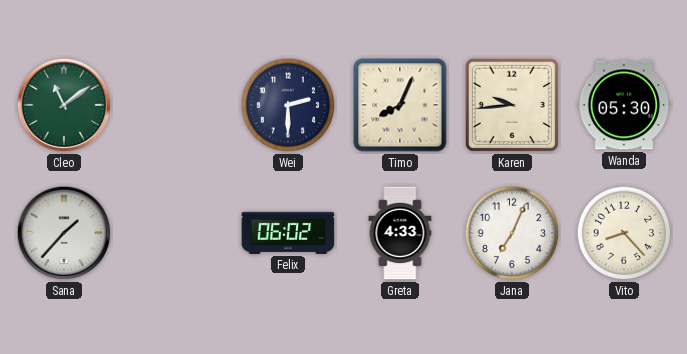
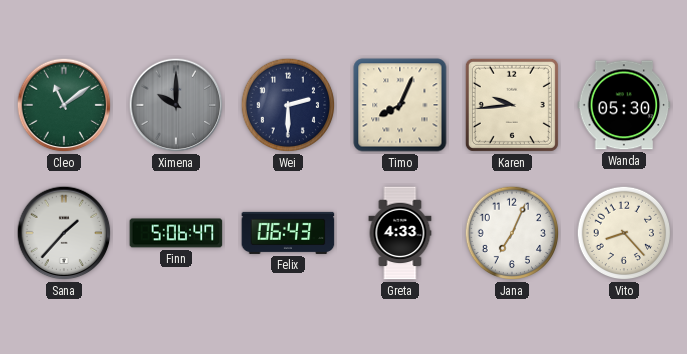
Ximena: none -> 10:00
Finn: none -> 5:06
Felix: 06:02 -> 06:43
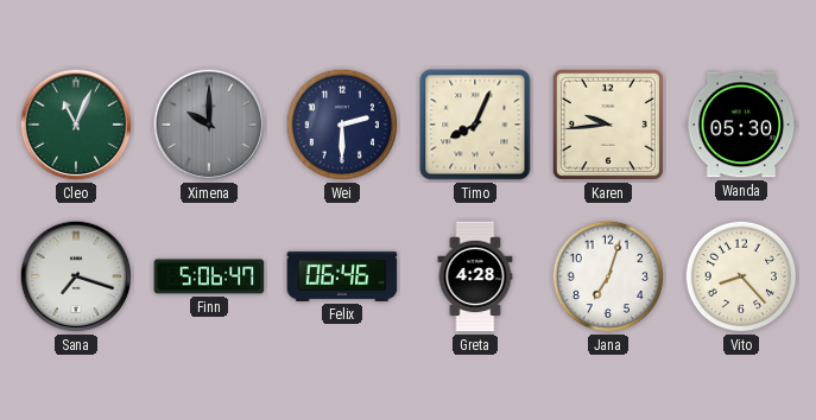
Cleo: 11:09 -> 11:04
Sana: 1:37 -> 7:18
Felix: 06:43 -> 06:46
Greta: 4:33 -> 4:28
Jana: 7:04 -> 7:03
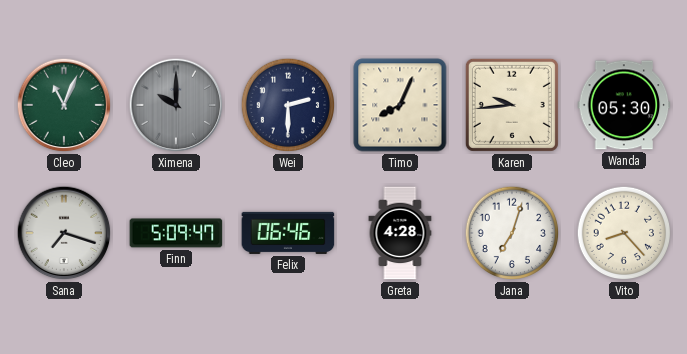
Finn: 5:06 -> 5:09
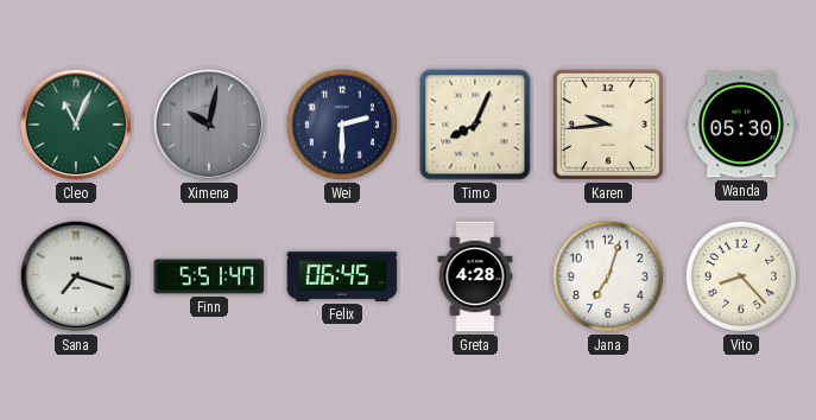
Ximena: 10:00 -> 10:02
Finn: 5:09 -> 5:51
Felix: 06:46 -> 06:45
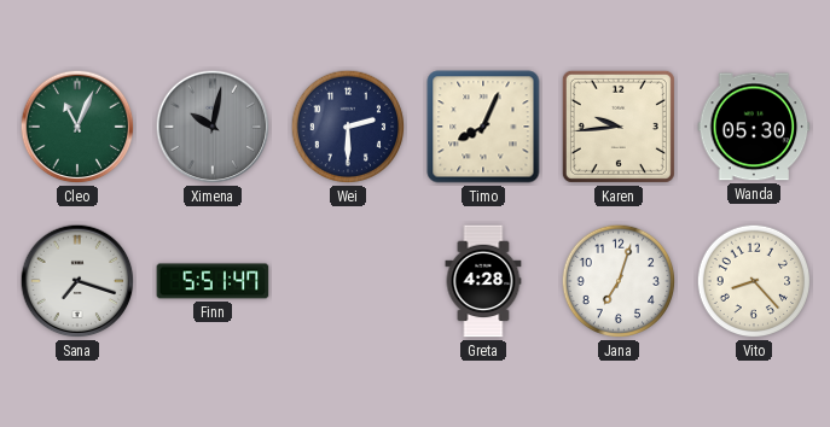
Felix: 06:45 -> none
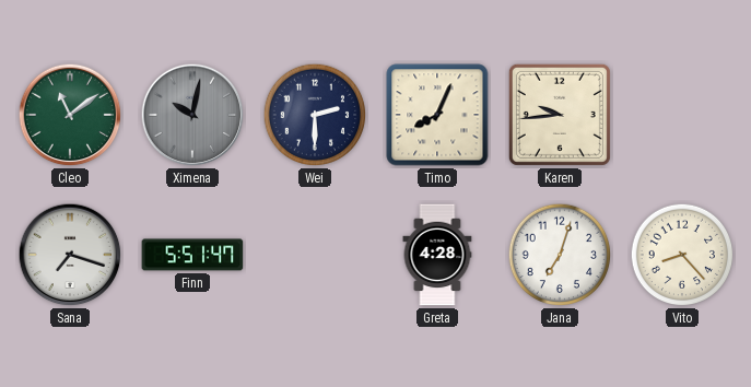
Cleo: 11:04 -> 11:09
Wanda: 05:30 -> none
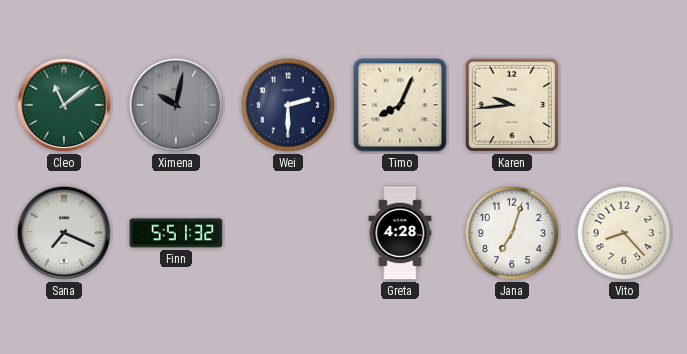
Sana: 7:18 -> 7:19
Finn: 5:51:47 -> 5:51:32
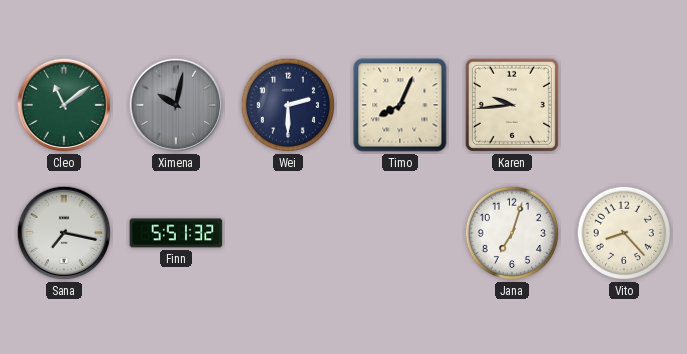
Sana: 7:19 -> 7:17
Greta: 4:28 -> none
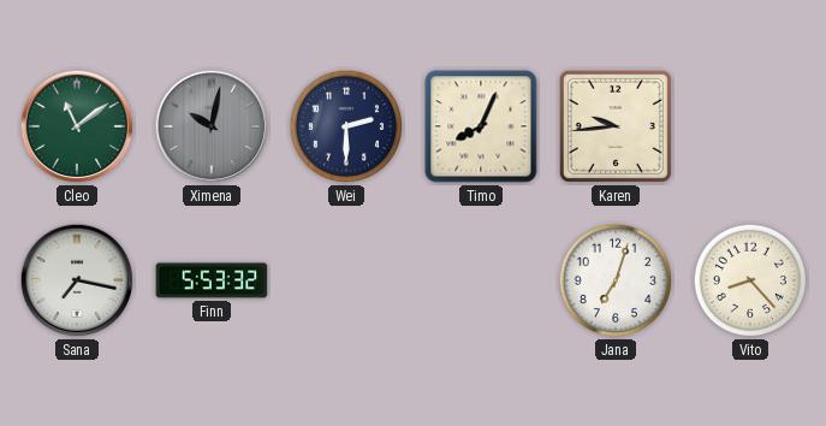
Finn: 5:51 -> 5:53
